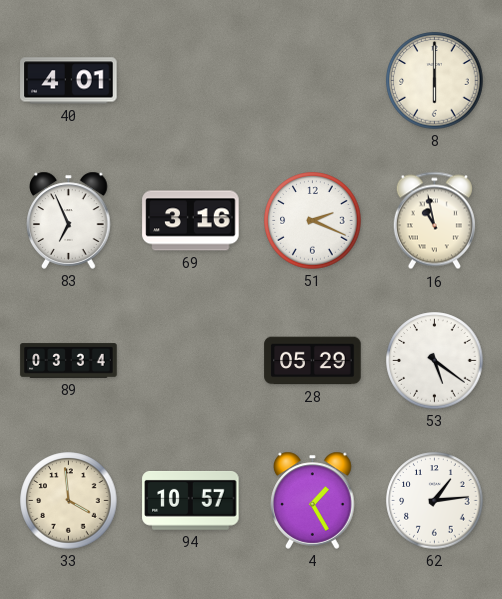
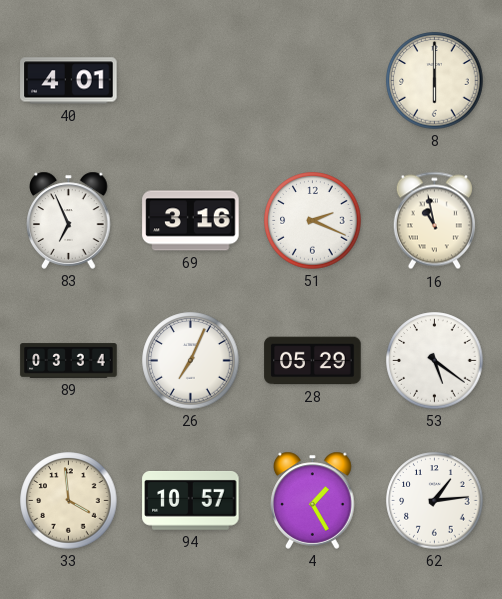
26: none -> 7:04
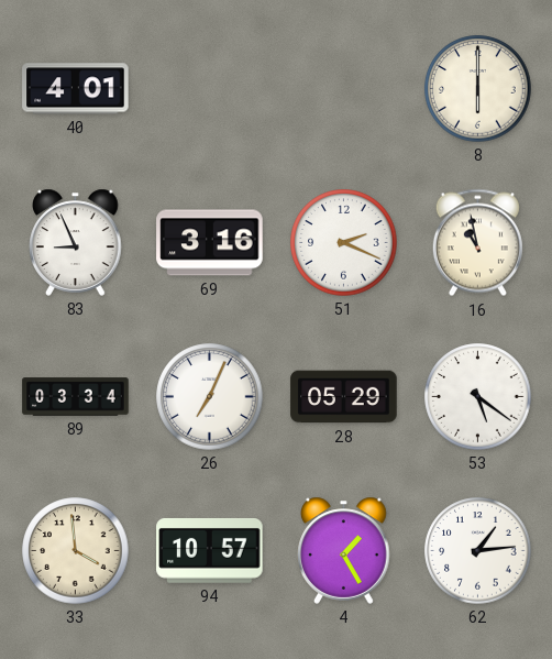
83: 6:56 -> 8:56
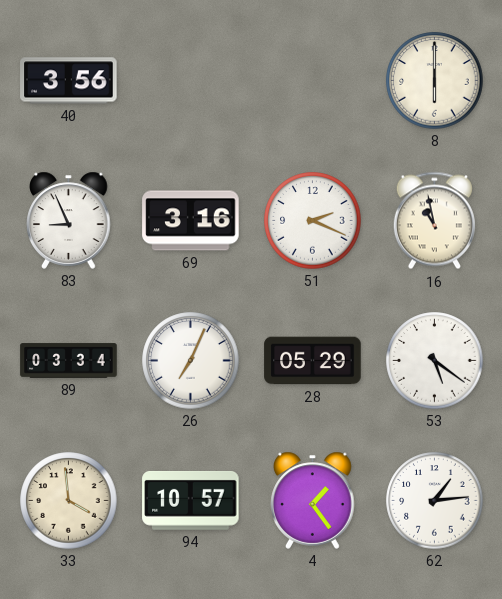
40: 4:01 -> 3:56
4: 1:25 -> 1:24
